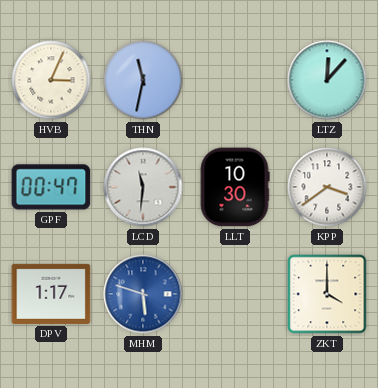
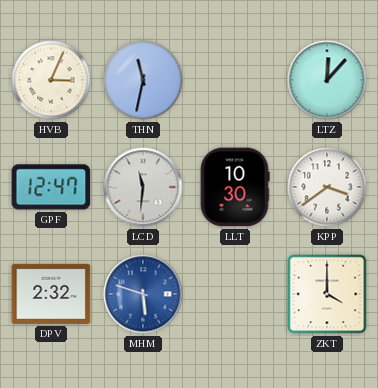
GPF: 00:47 -> 12:47
DPV: 1:17 -> 2:32
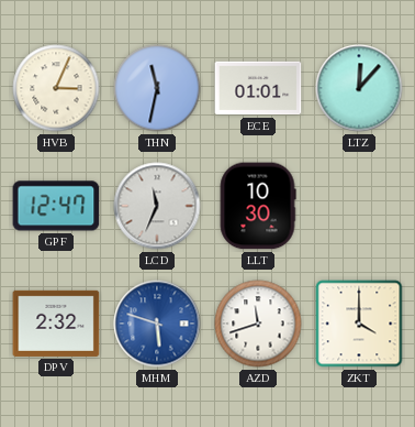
ECE: none -> 01:01
LCD: 11:31 -> 11:34
KPP: 3:39 -> none
AZD: none -> 11:42
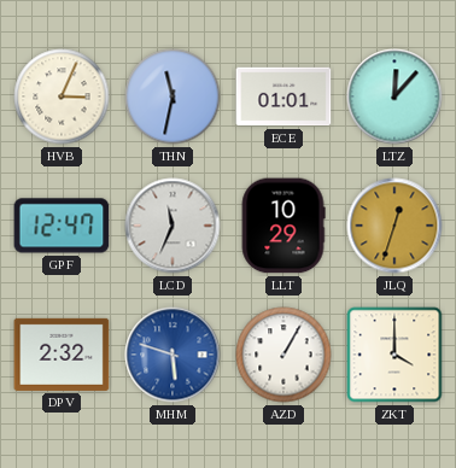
LLT: 10:30 -> 10:29
JLQ: none -> 12:33
AZD: 11:42 -> 1:05
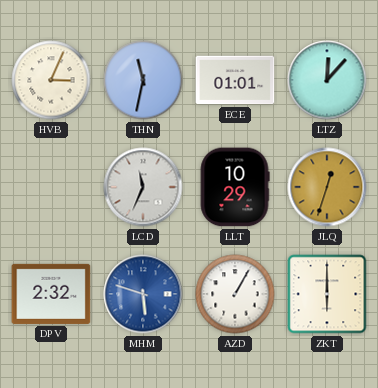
GPF: 12:47 -> none
ZKT: 4:00 -> 6:00
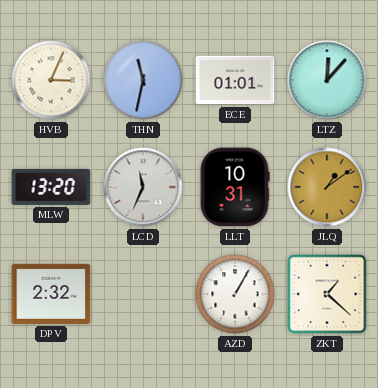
MLW: none -> 13:20
LLT: 10:29 -> 10:31
JLQ: 12:33 -> 1:09
MHM: 5:48 -> none
ZKT: 6:00 -> 1:22
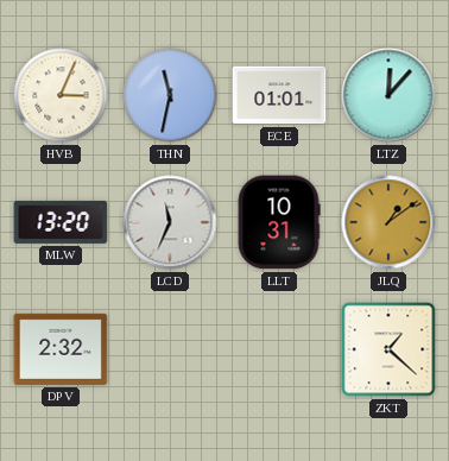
AZD: 1:05 -> none
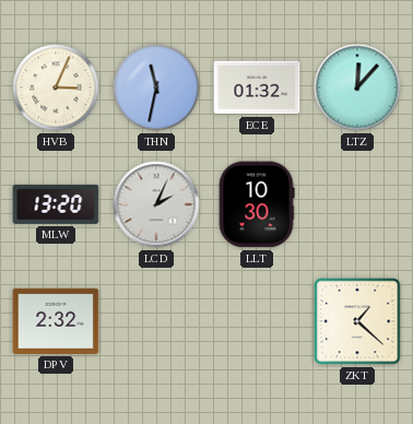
ECE: 01:01 -> 01:32
LCD: 11:34 -> 2:04
LLT: 10:31 -> 10:30
JLQ: 1:09 -> none
